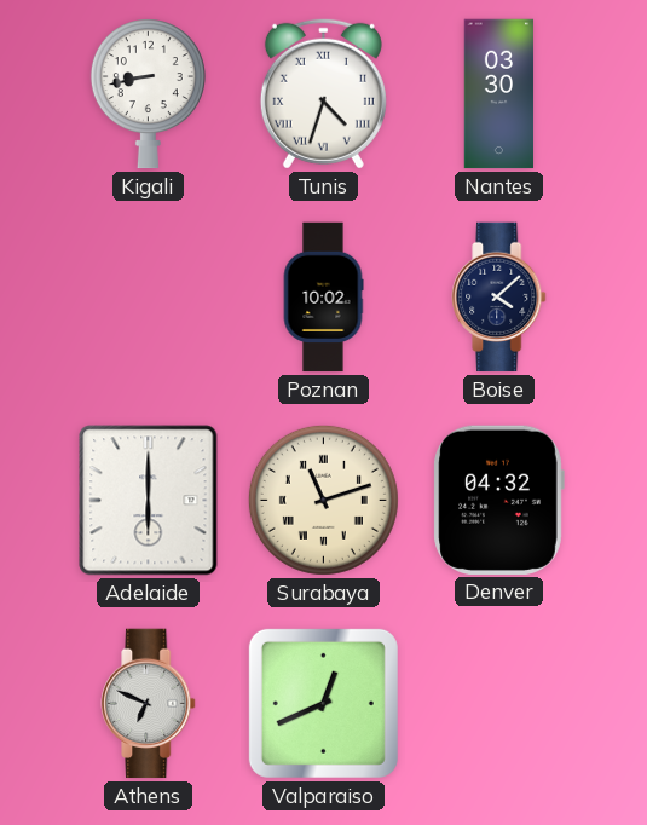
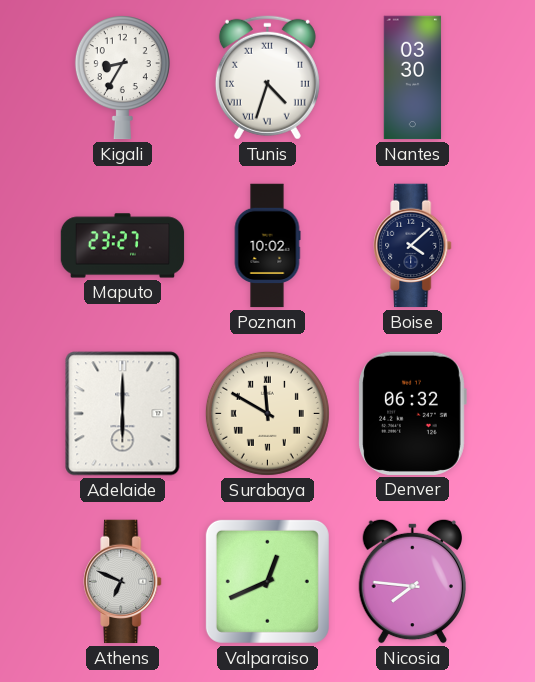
Kigali: 8:43 -> 8:35
Maputo: none -> 23:27
Surabaya: 11:12 -> 11:50
Denver: 04:32 -> 06:32
Nicosia: none -> 7:46
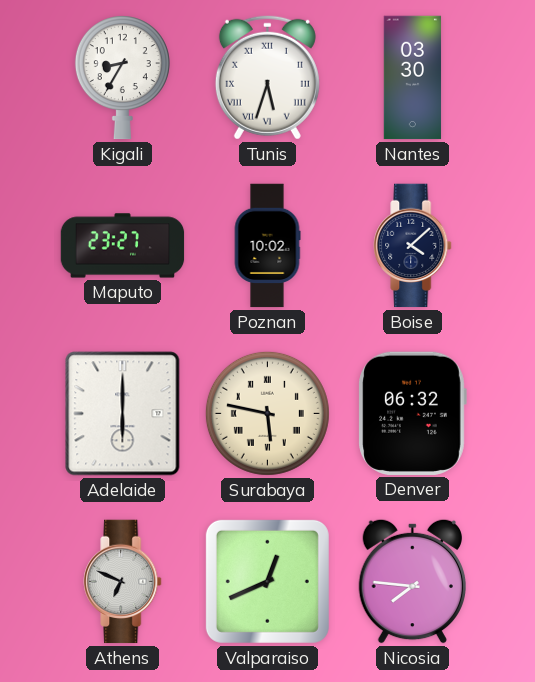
Tunis: 4:33 -> 5:33
Surabaya: 11:50 -> 5:47
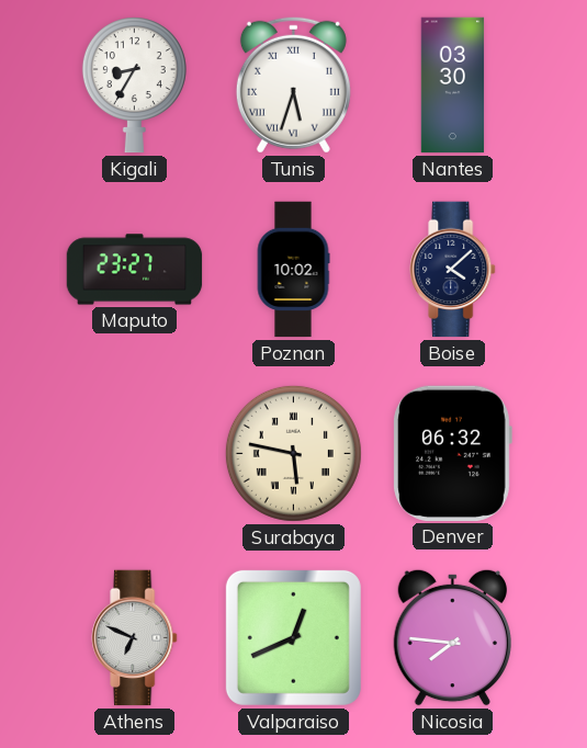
Adelaide: 6:00 -> none
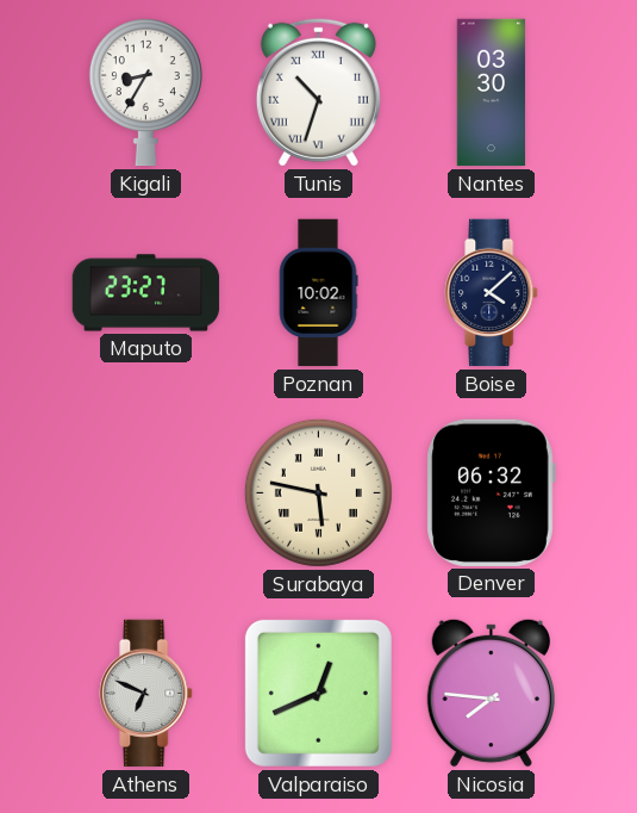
Tunis: 5:33 -> 10:33
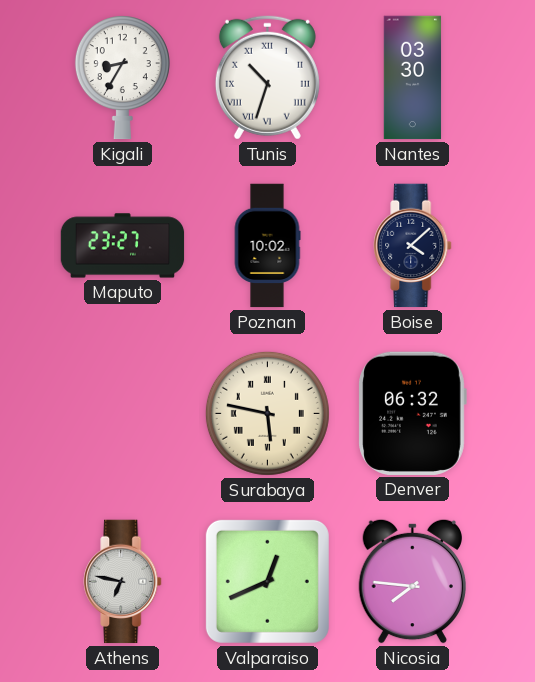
Athens: 6:49 -> 6:47
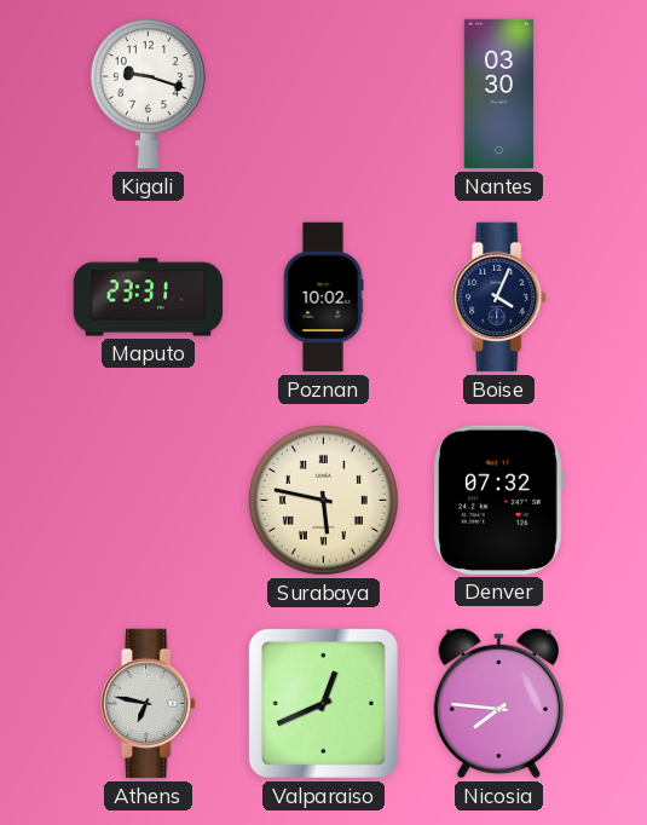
Kigali: 8:35 -> 9:18
Tunis: 10:33 -> none
Maputo: 23:27 -> 23:31
Boise: 4:08 -> 4:04
Denver: 06:32 -> 07:32
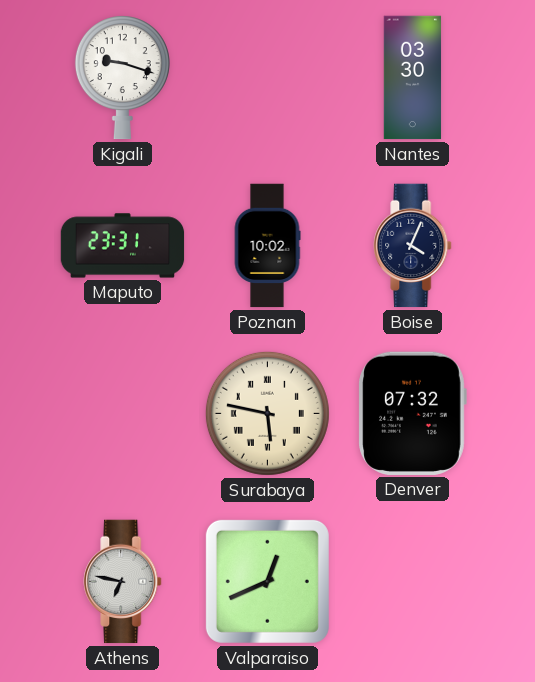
Nicosia: 7:46 -> none
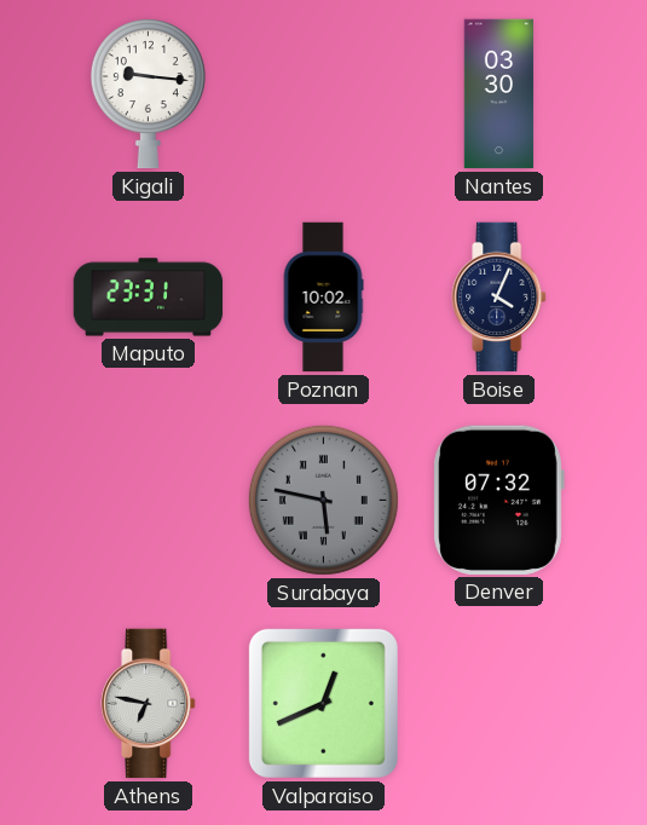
Kigali: 9:18 -> 9:16
Surabaya dial: cream -> grey
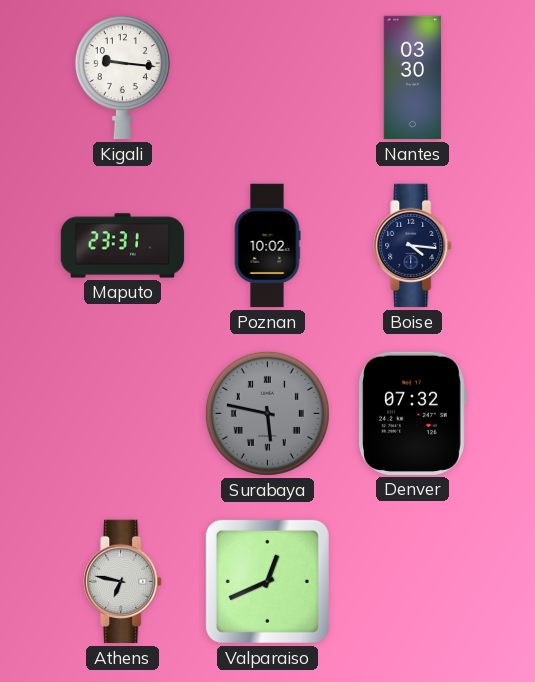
Boise: 4:04 -> 4:16
